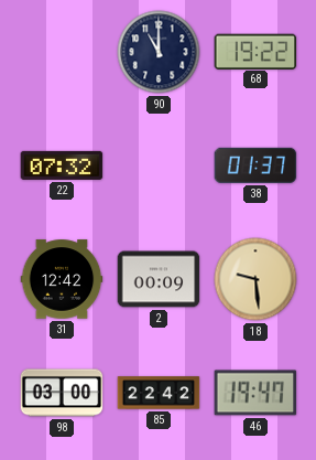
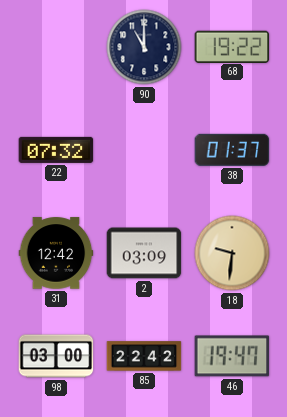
2: 00:09 -> 03:09
18: 9:29 -> 9:31
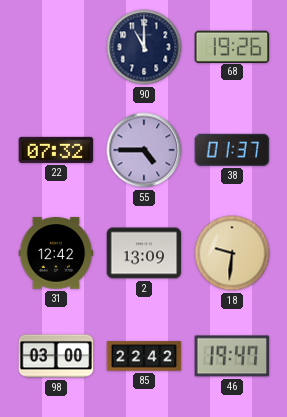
68: 19:22 -> 19:26
55: none -> 4:45
2: 03:09 -> 13:09
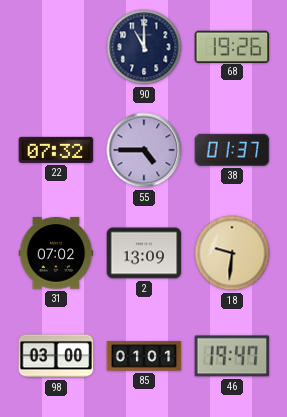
31: 12:42 -> 07:02
85: 22:42 -> 01:01
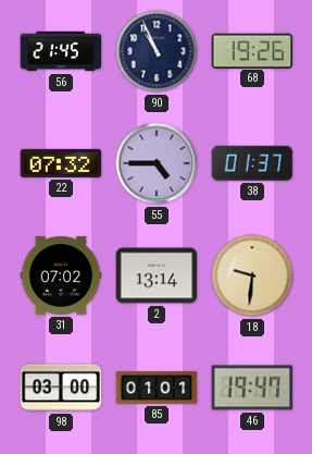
56: none -> 21:45
90: 11:00 -> 10:56
2: 13:09 -> 13:14
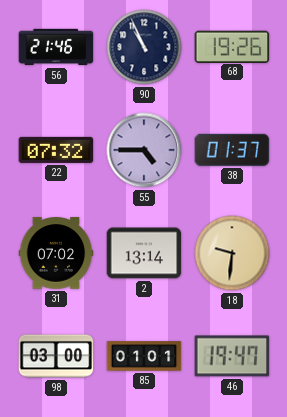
56: 21:45 -> 21:46
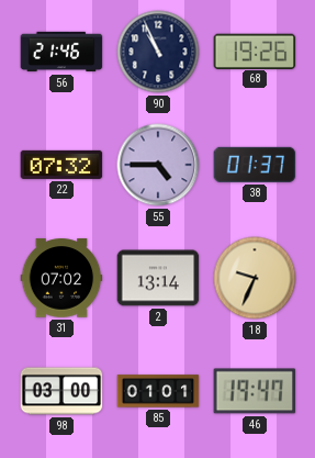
18: 9:31 -> 9:34
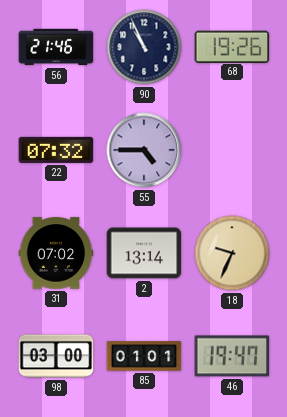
38: 01:37 -> none
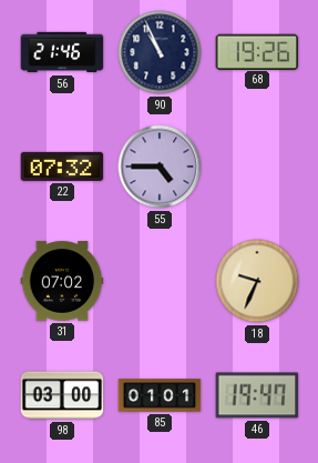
2: 13:14 -> none
